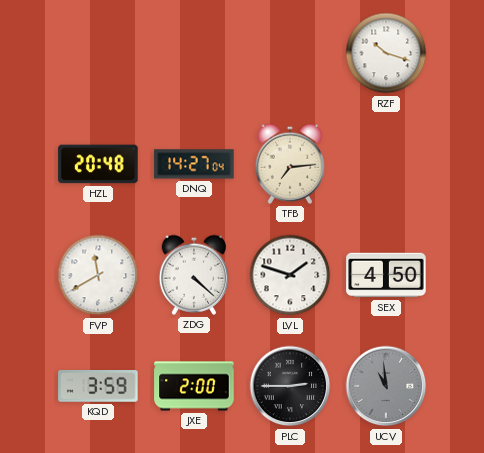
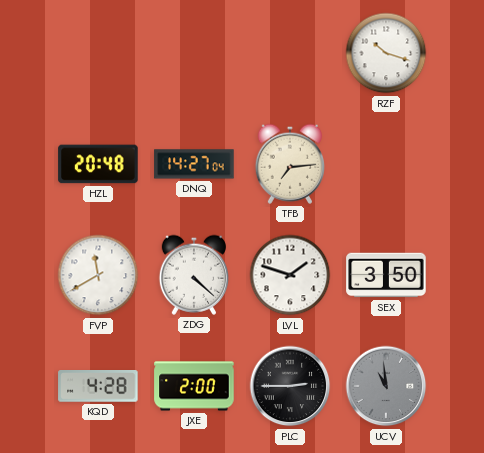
SEX: 4:50 -> 3:50
KQD: 3:59 -> 4:28
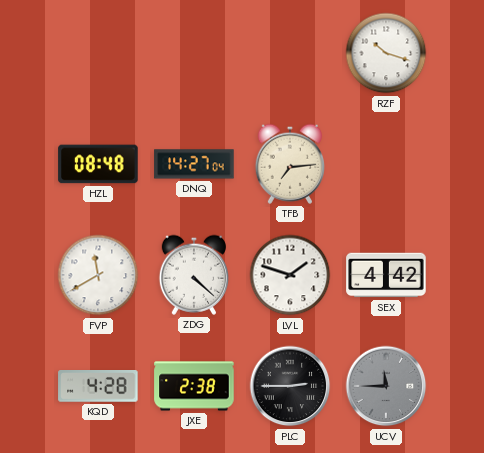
HZL: 20:48 -> 08:48
SEX: 3:50 -> 4:42
JXE: 2:00 -> 2:38
UCV: 10:59 -> 11:45
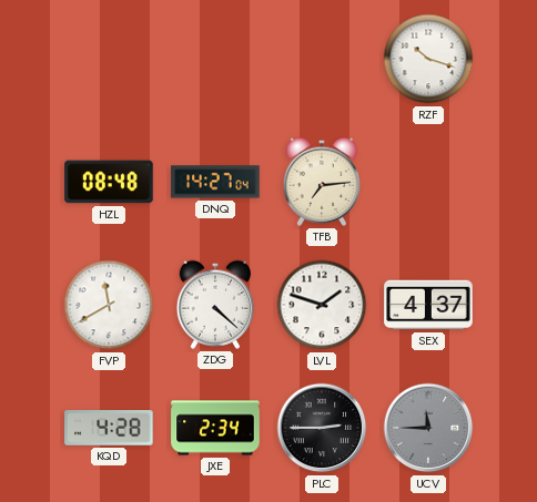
SEX: 4:42 -> 4:37
JXE: 2:38 -> 2:34
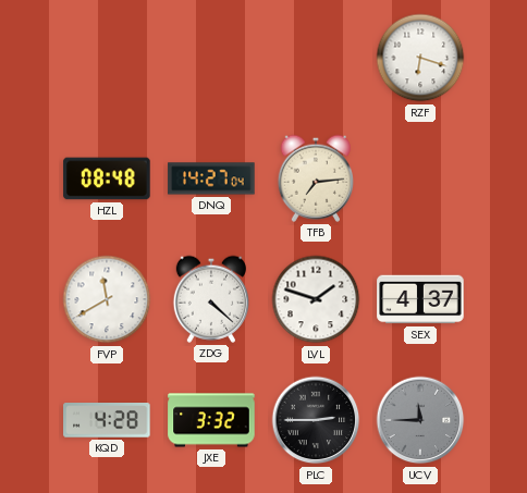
RZF: 10:18 -> 6:18
JXE: 2:34 -> 3:32
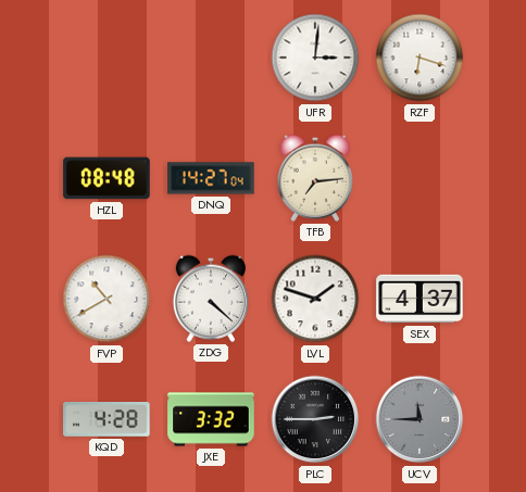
UFR: none -> 3:01
FVP: 11:40 -> 10:40
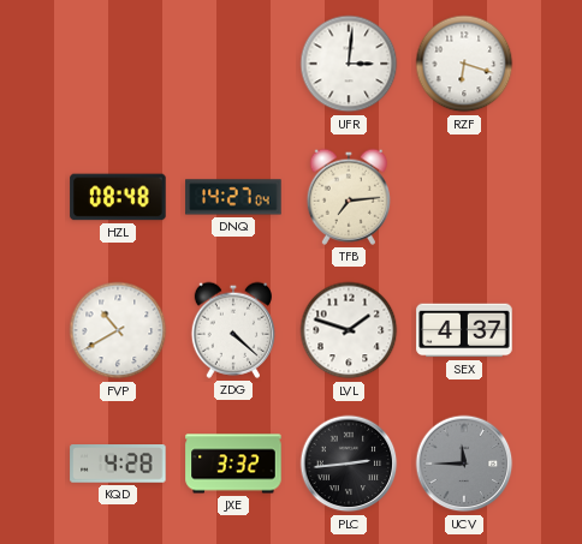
PLC: 2:45 -> 2:44
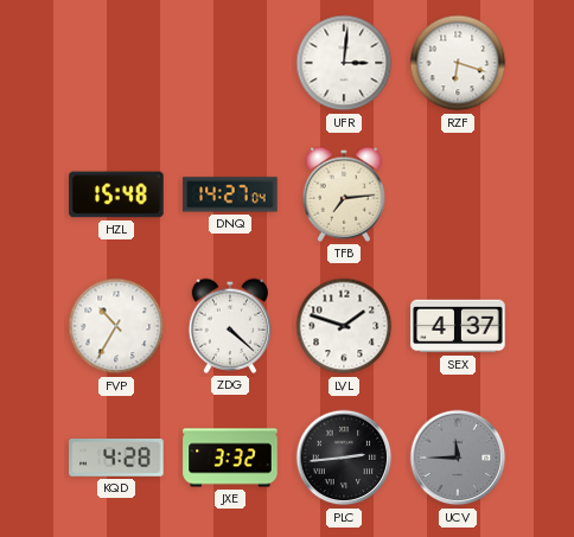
HZL: 08:48 -> 15:48
FVP: 10:40 -> 10:35
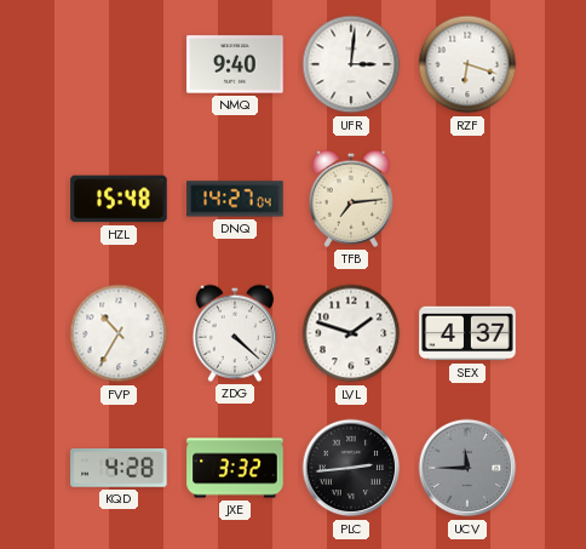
NMQ: none -> 9:40
